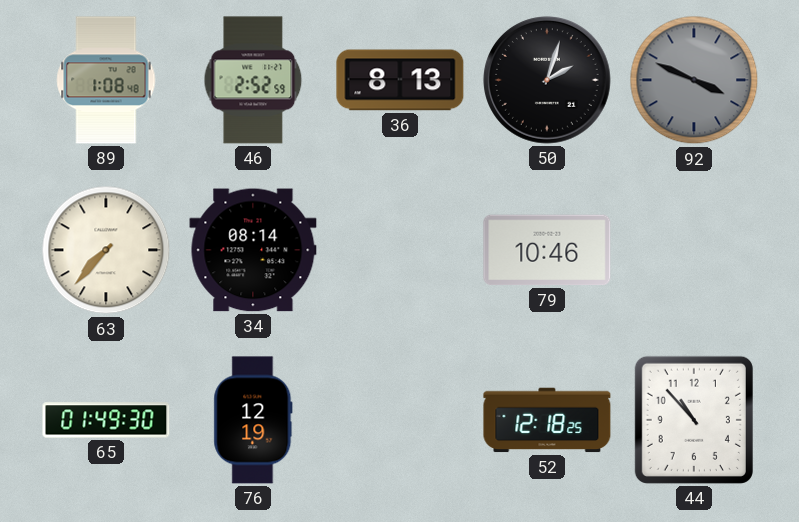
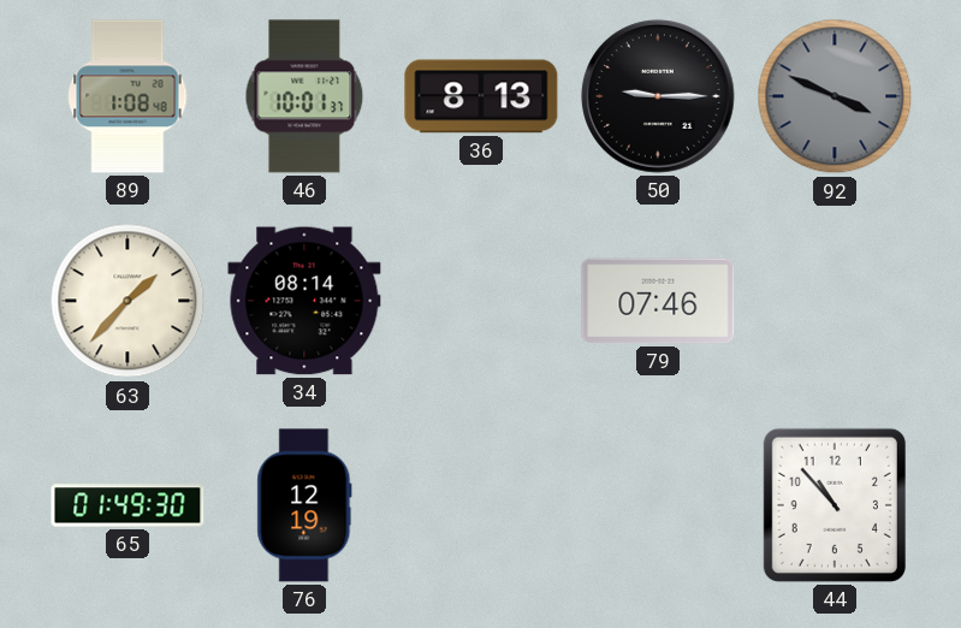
46: 2:52 -> 10:01
50: 2:03 -> 9:15
63: 7:37 -> 1:37
79: 10:46 -> 07:46
52: 12:18 -> none
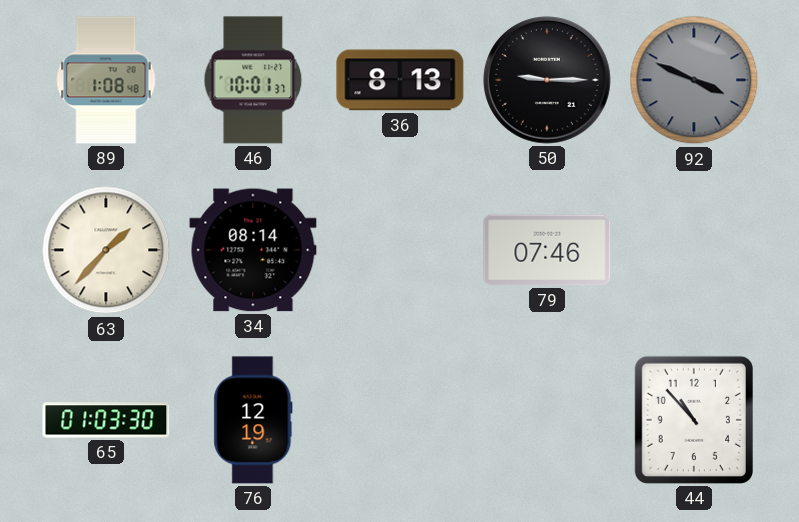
65: 01:49 -> 01:03
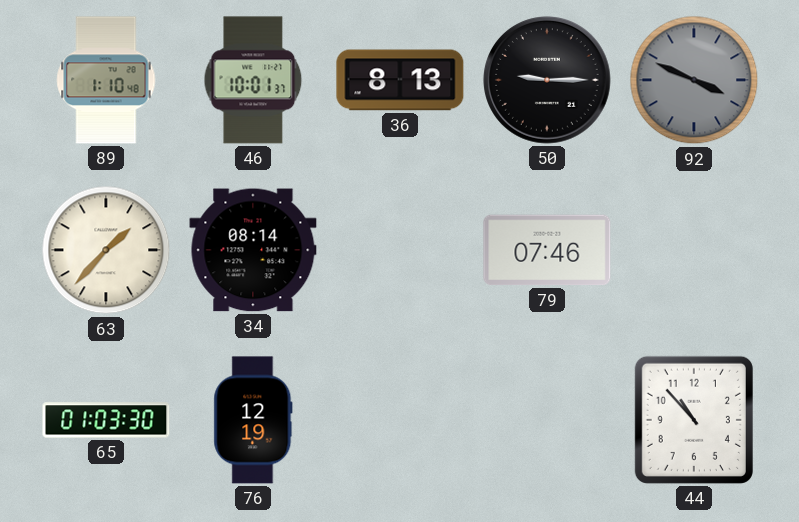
89: 1:08 -> 1:10
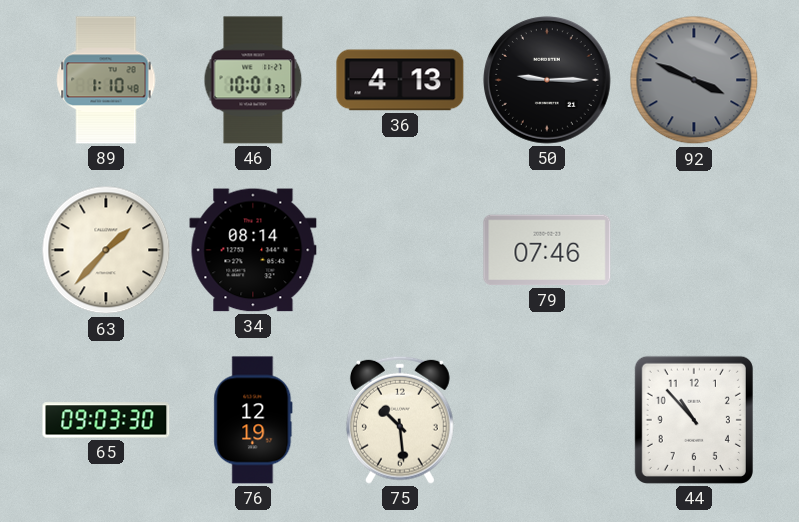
36: 8:13 -> 4:13
65: 01:03 -> 09:03
75: none -> 10:29
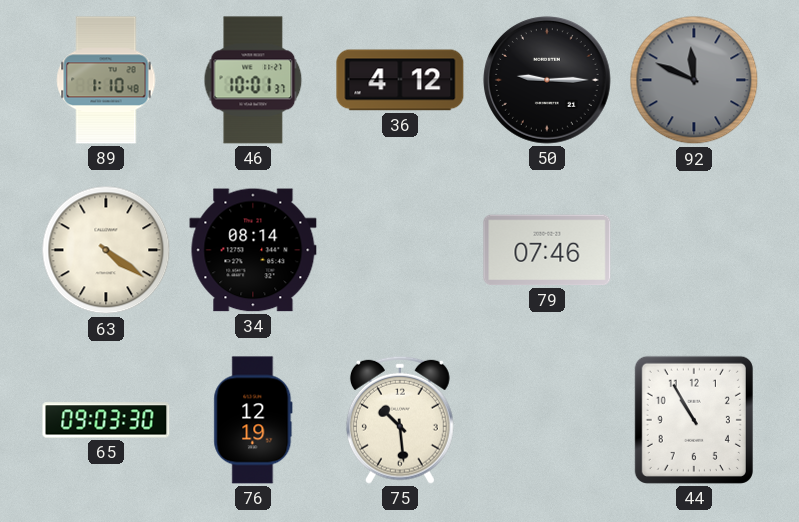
36: 4:13 -> 4:12
92: 3:49 -> 11:49
63: 1:37 -> 4:21
44: 10:53 -> 10:55
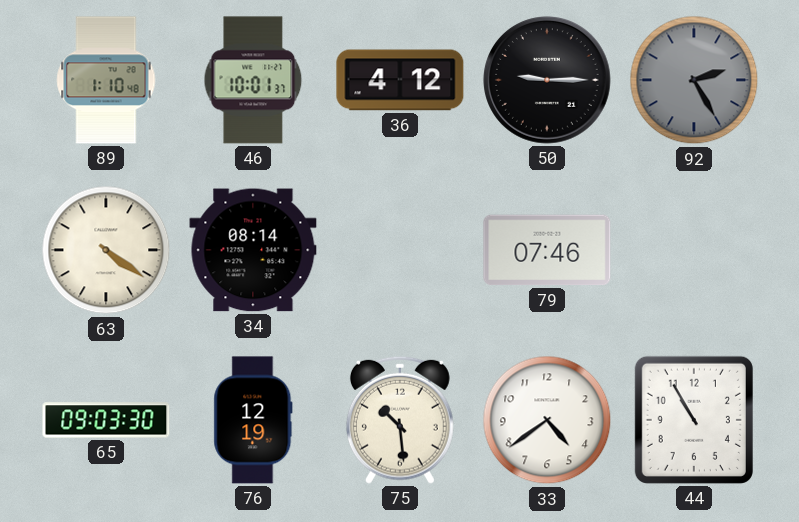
92: 11:49 -> 2:25
33: none -> 4:39
